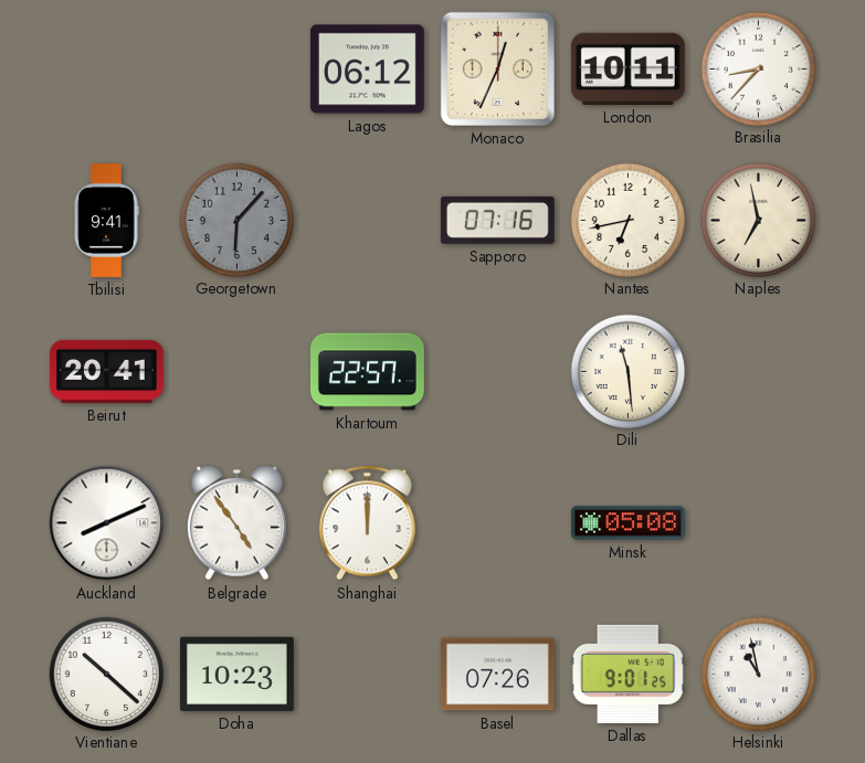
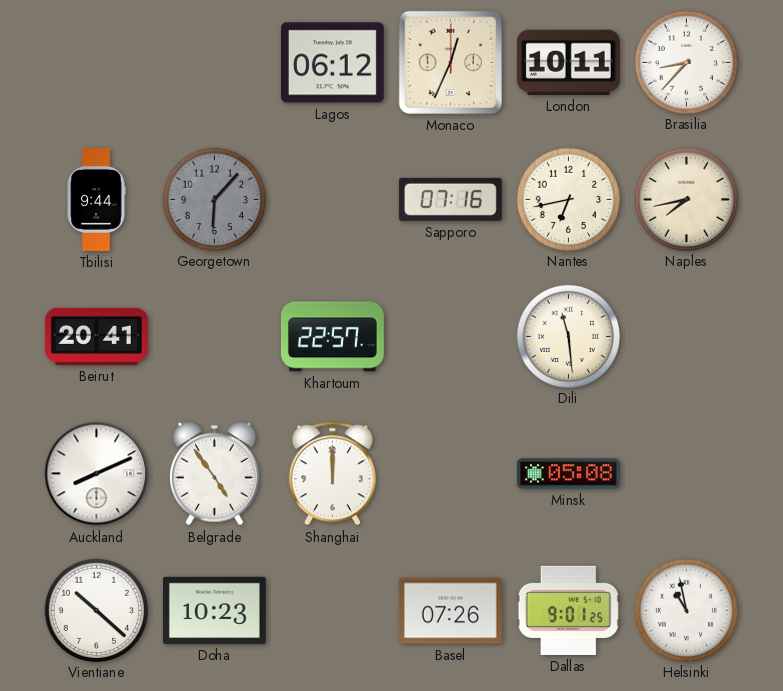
Tbilisi: 9:41 -> 9:44
Naples: 6:58 -> 7:43
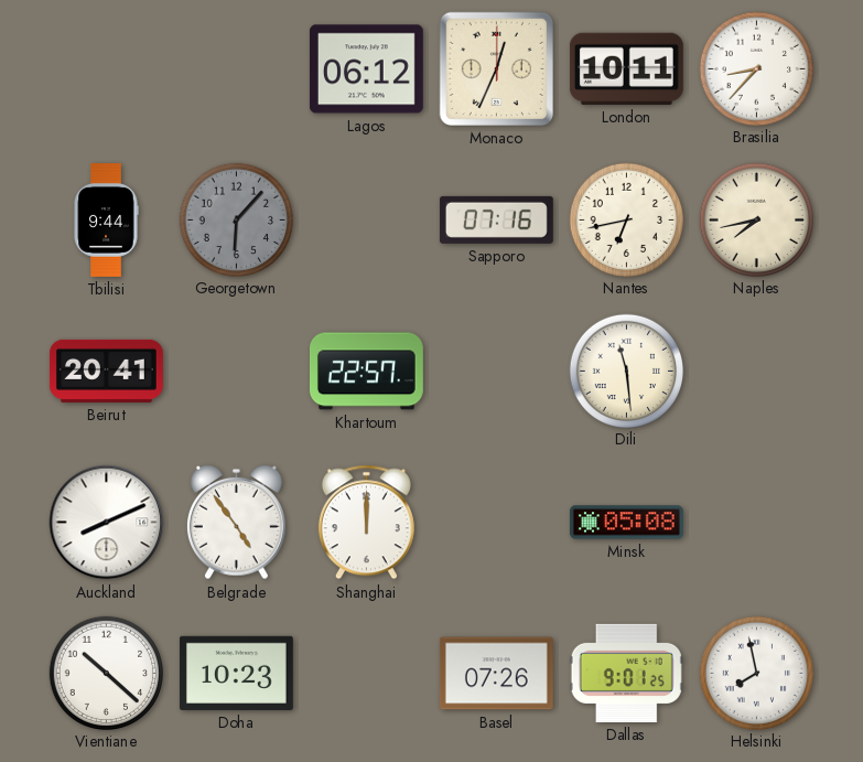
Helsinki: 10:58 -> 7:58
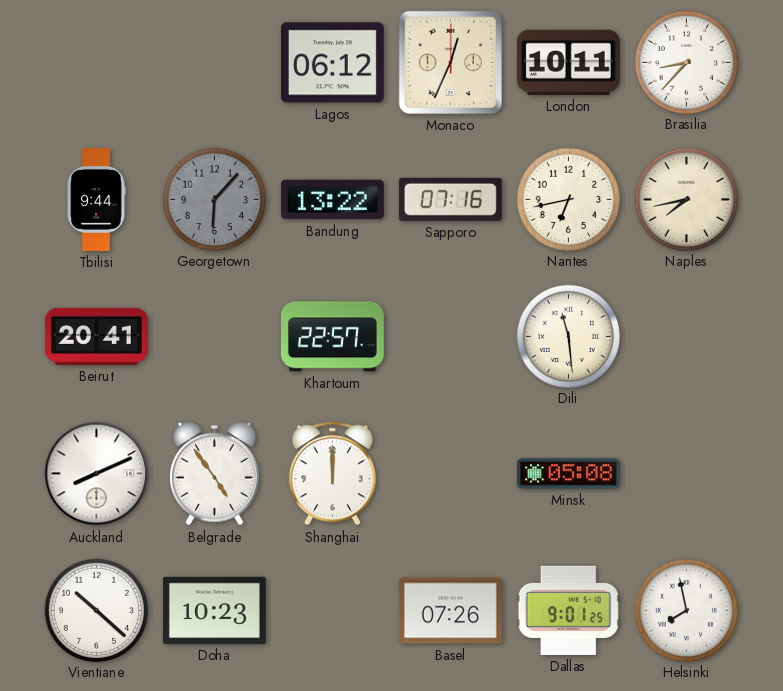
Bandung: none -> 13:22
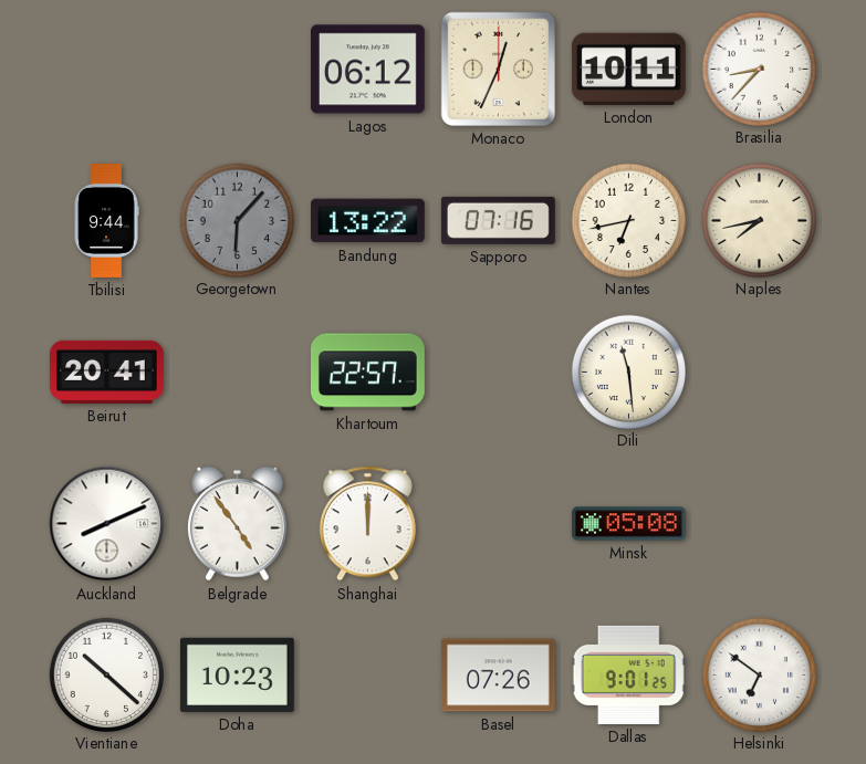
Helsinki: 7:58 -> 6:51
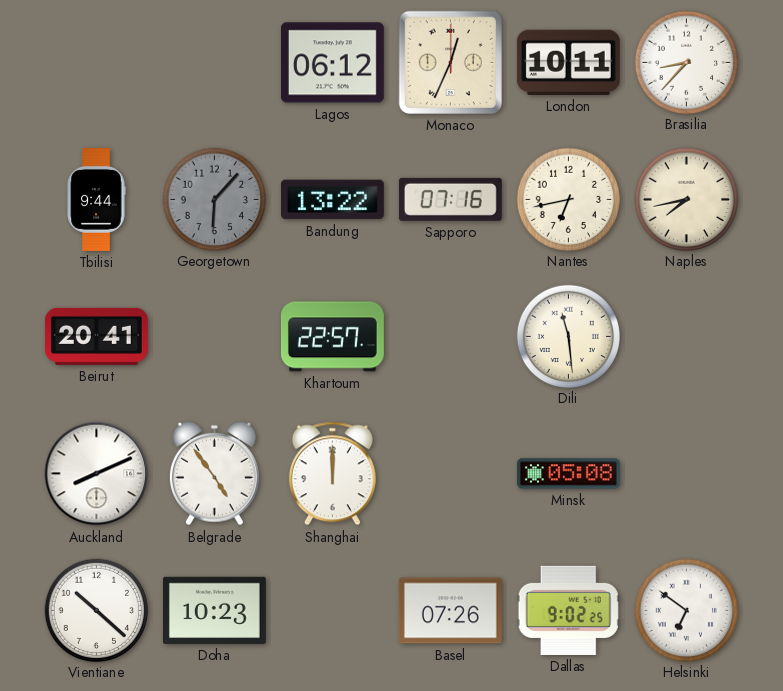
Dallas: 9:01 -> 9:02
